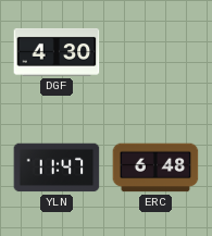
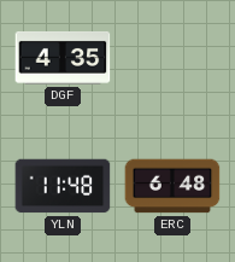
DGF: 4:30 -> 4:35
YLN: 11:47 -> 11:48
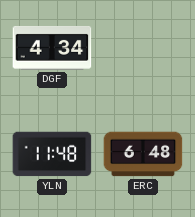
DGF: 4:35 -> 4:34
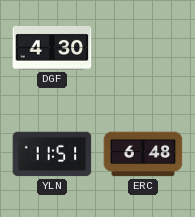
DGF: 4:34 -> 4:30
YLN: 11:48 -> 11:51
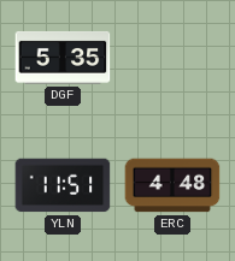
DGF: 4:30 -> 5:35
ERC: 6:48 -> 4:48
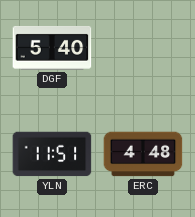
DGF: 5:35 -> 5:40
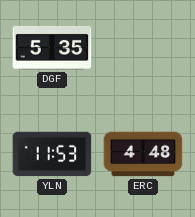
DGF: 5:40 -> 5:35
YLN: 11:51 -> 11:53
